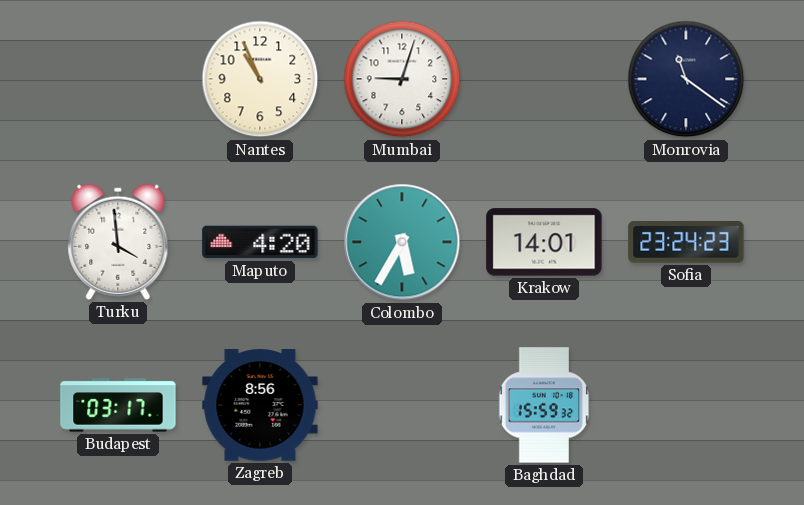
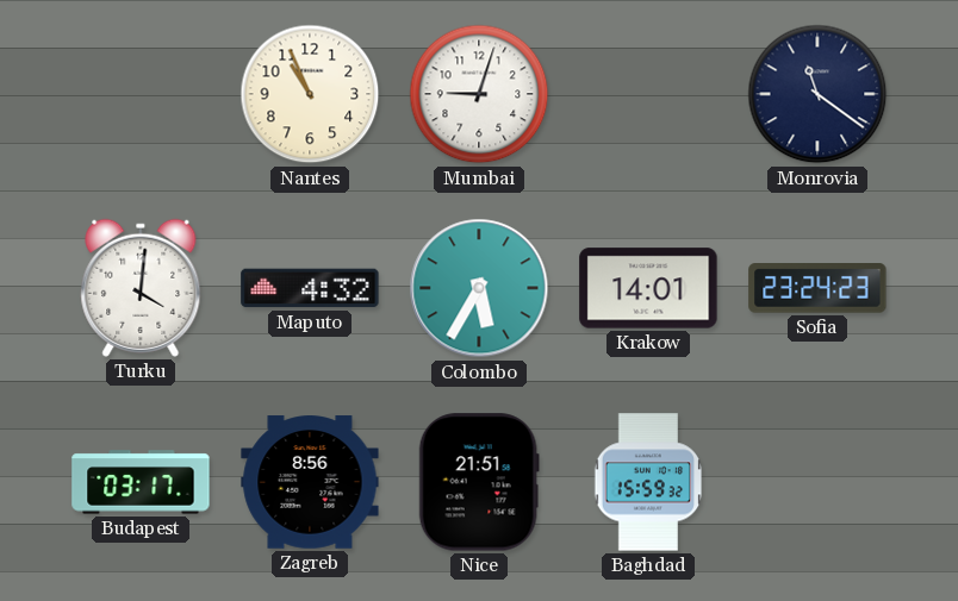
Turku: 3:59 -> 4:01
Maputo: 4:20 -> 4:32
Nice: none -> 21:51
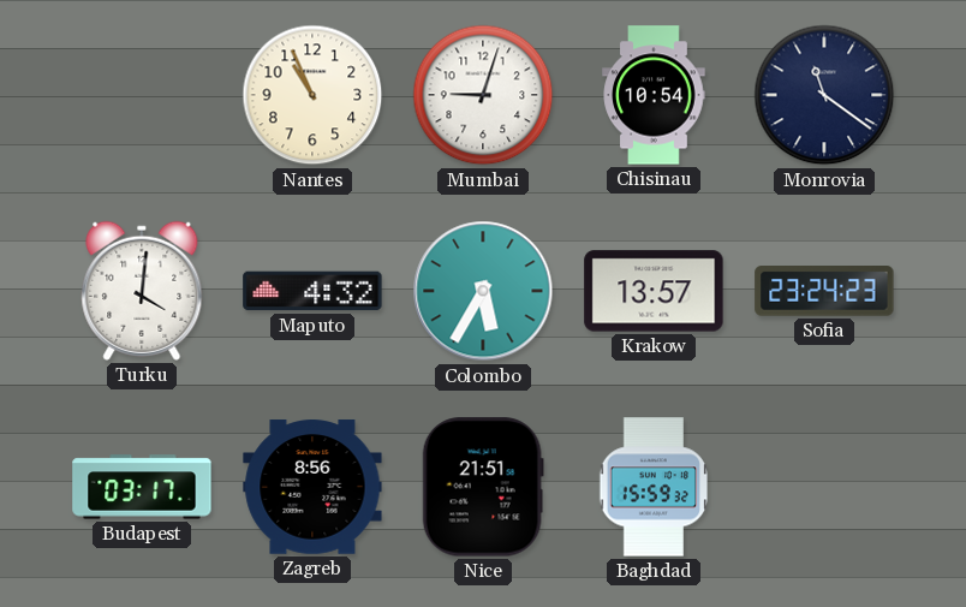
Chisinau: none -> 10:54
Krakow: 14:01 -> 13:57
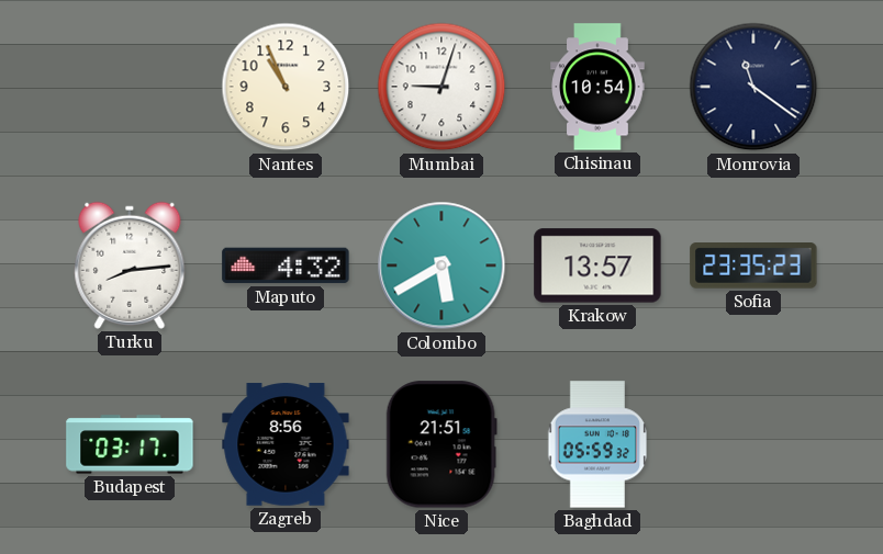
Turku: 4:01 -> 8:14
Colombo: 5:35 -> 5:40
Sofia: 23:24 -> 23:35
Baghdad: 15:59 -> 05:59
